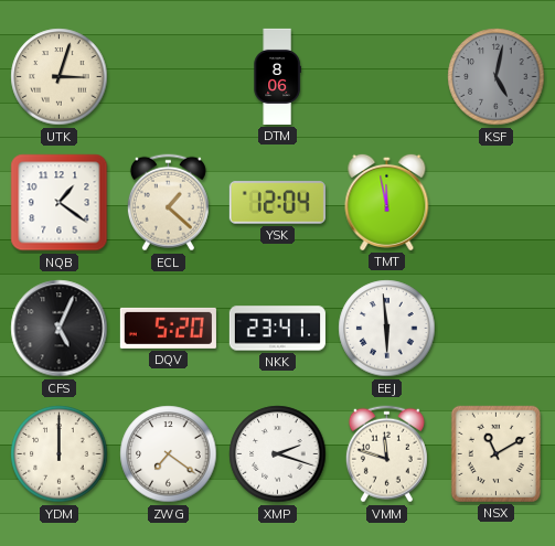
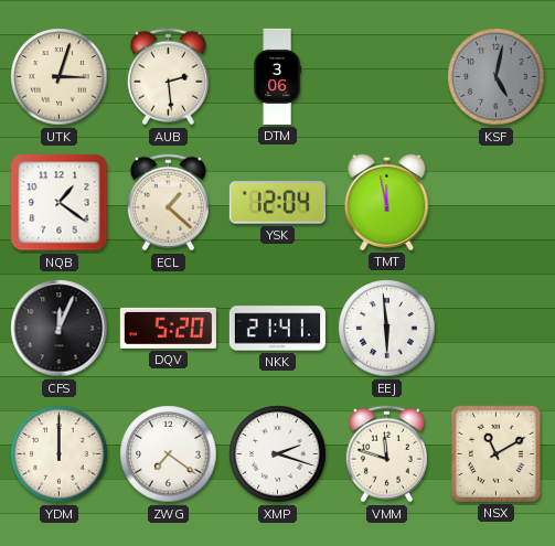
AUB: none -> 2:29
DTM: 8:06 -> 3:06
CFS: 5:04 -> 12:04
NKK: 23:41 -> 21:41
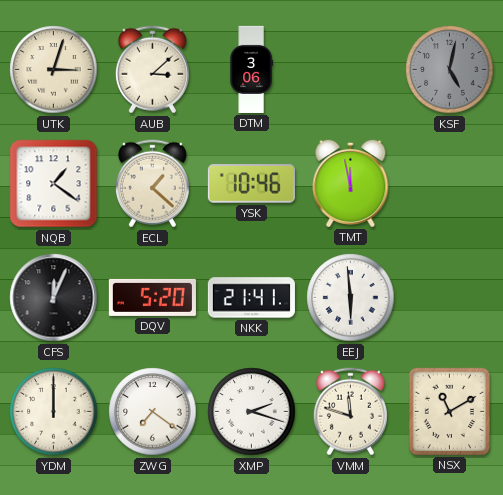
AUB: 2:29 -> 3:08
YSK: 12:04 -> 10:46
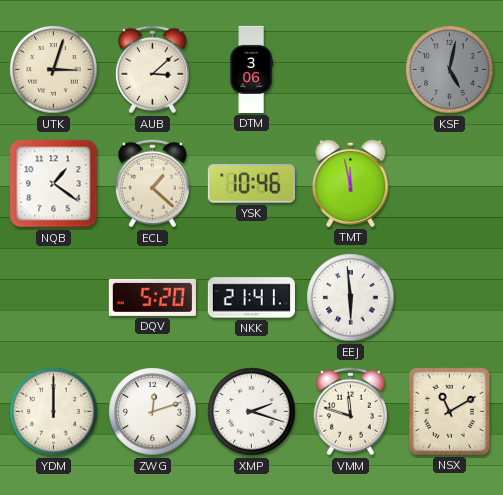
CFS: 12:04 -> none
ZWG: 7:21 -> 12:12
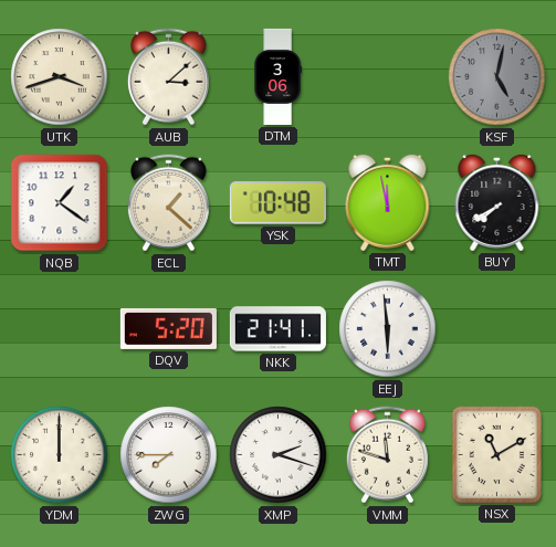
UTK: 3:03 -> 3:42
YSK: 10:46 -> 10:48
BUY: none -> 7:40
ZWG: 12:12 -> 7:45
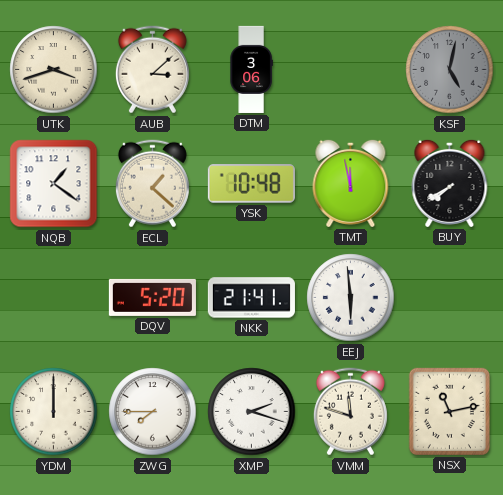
NSX: 11:10 -> 11:13
